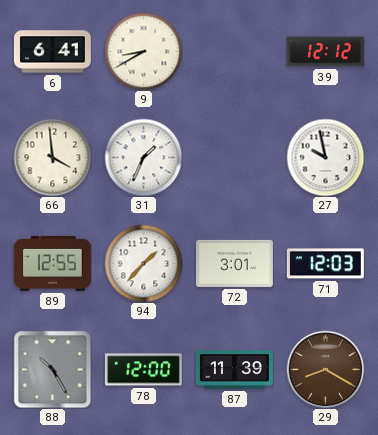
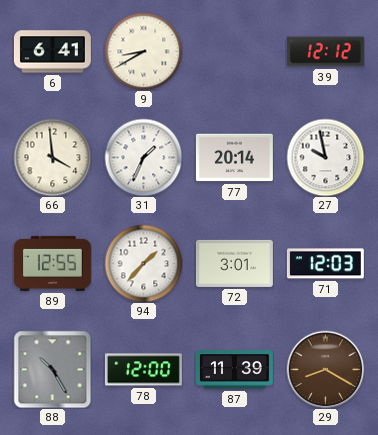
77: none -> 20:14
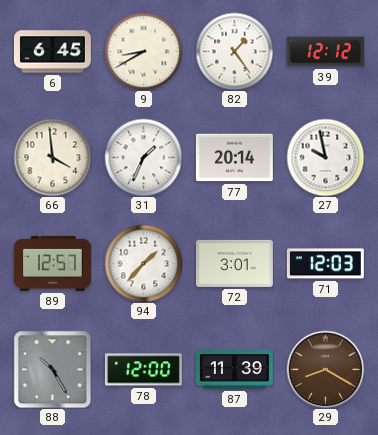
6: 6:41 -> 6:45
82: none -> 1:24
89: 12:55 -> 12:57
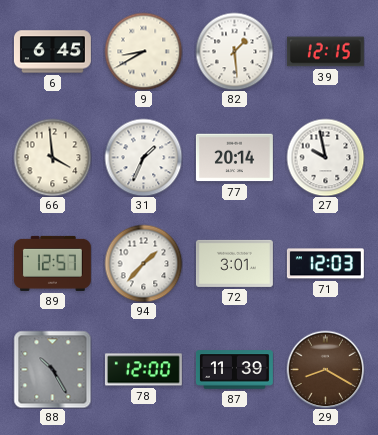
82: 1:24 -> 1:29
39: 12:12 -> 12:15
